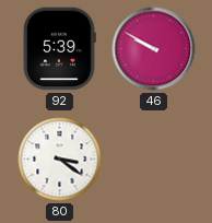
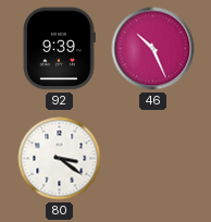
92: 5:39 -> 9:39
46: 9:50 -> 10:26
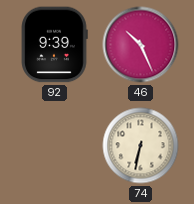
80: 3:21 -> none
74: none -> 6:32
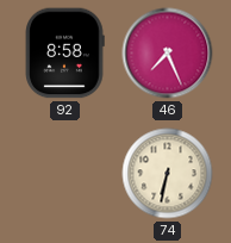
92: 9:39 -> 8:58
46: 10:26 -> 7:26
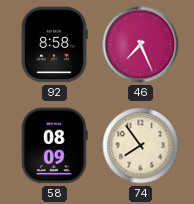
58: none -> 08:09
74: 6:32 -> 7:54
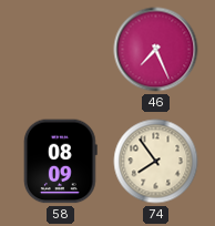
92: 8:58 -> none
